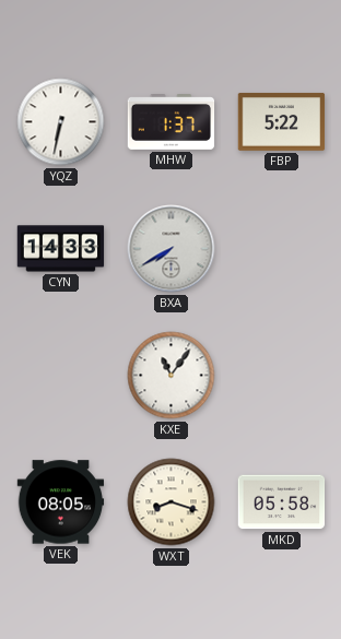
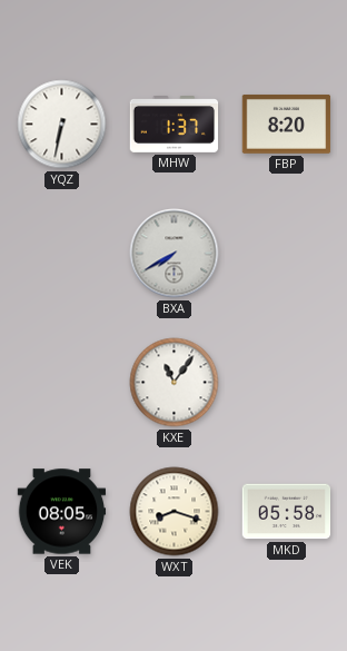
FBP: 5:22 -> 8:20
CYN: 14:33 -> none
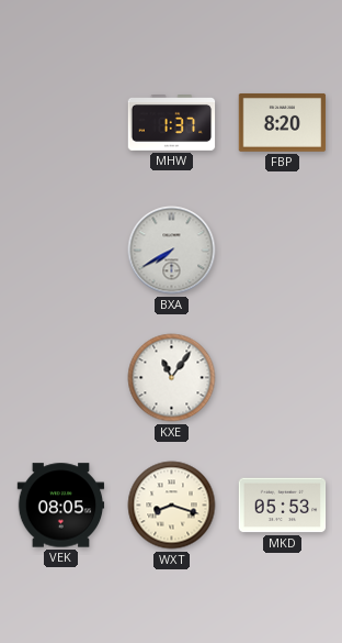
YQZ: 6:32 -> none
MKD: 05:58 -> 05:53
